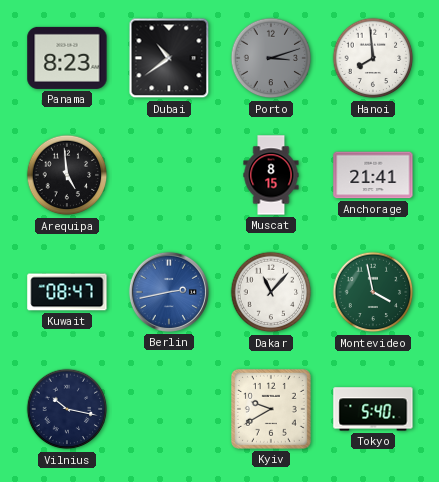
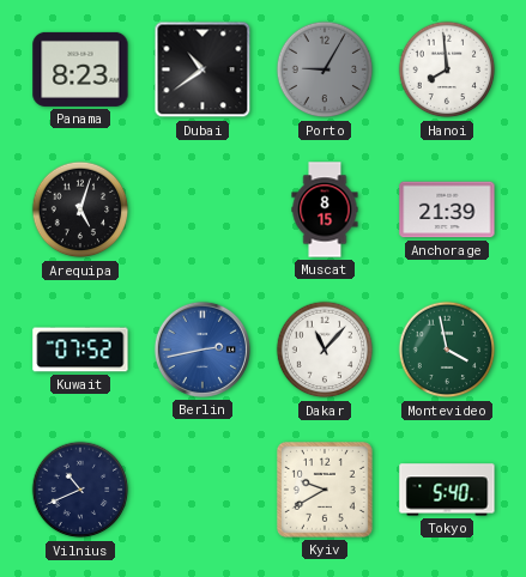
Porto: 3:12 -> 9:05
Arequipa: 4:59 -> 5:03
Anchorage: 21:41 -> 21:39
Kuwait: 08:47 -> 07:52
Vilnius: 10:17 -> 10:41
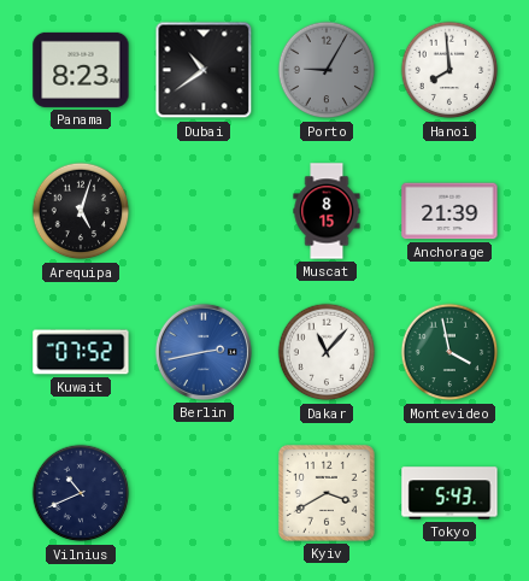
Kyiv: 9:40 -> 3:40
Tokyo: 5:40 -> 5:43
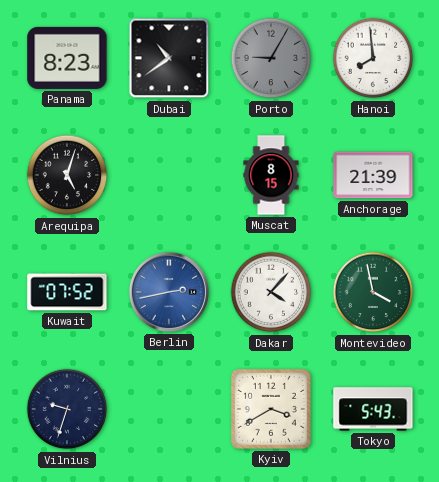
Dakar: 11:07 -> 4:07
Vilnius: 10:41 -> 9:33
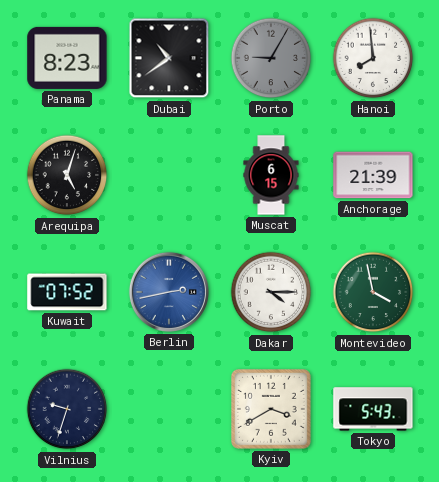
Muscat: 8:15 -> 6:15
Dakar: 4:07 -> 4:15
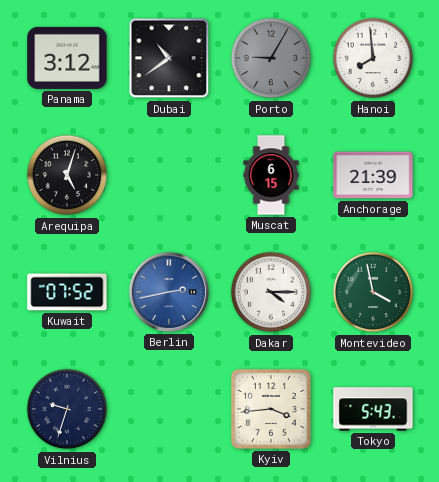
Panama: 8:23 -> 3:12
Kyiv: 3:40 -> 3:44
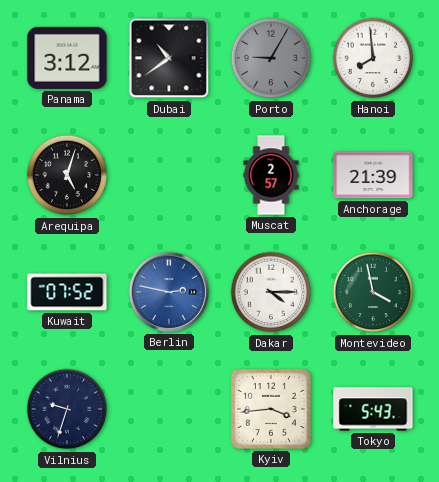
Muscat: 6:15 -> 2:57
Berlin: 2:43 -> 2:47
